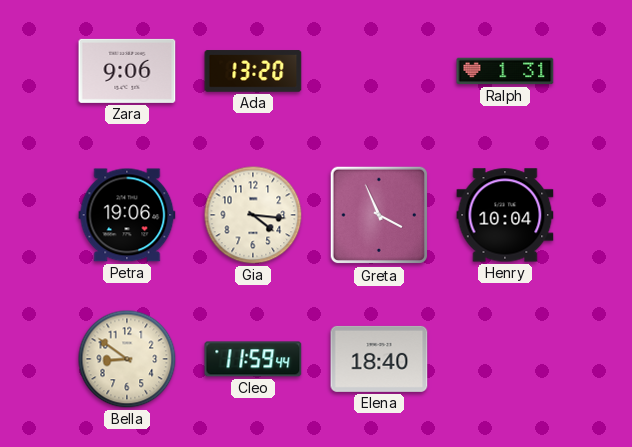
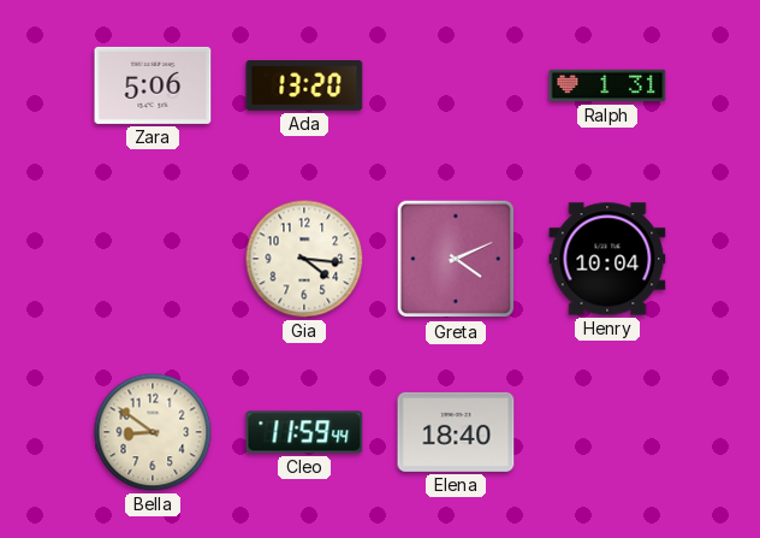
Zara: 9:06 -> 5:06
Petra: 19:06 -> none
Greta: 3:56 -> 4:11
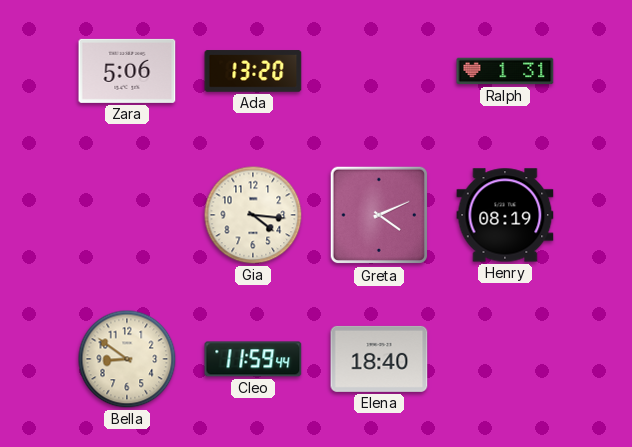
Henry: 10:04 -> 08:19
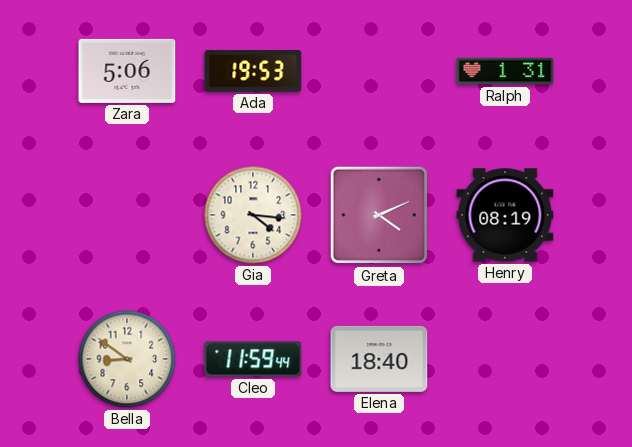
Ada: 13:20 -> 19:53
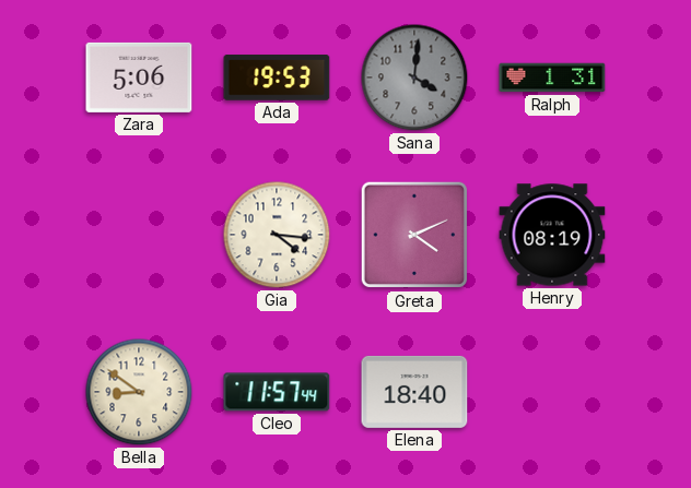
Sana: none -> 4:01
Cleo: 11:59 -> 11:57
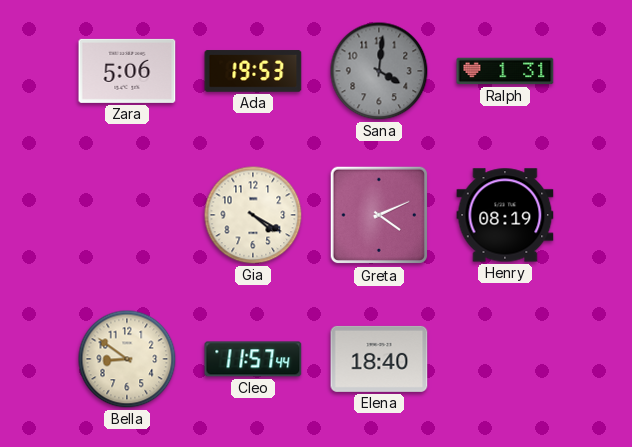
Gia: 4:16 -> 4:20
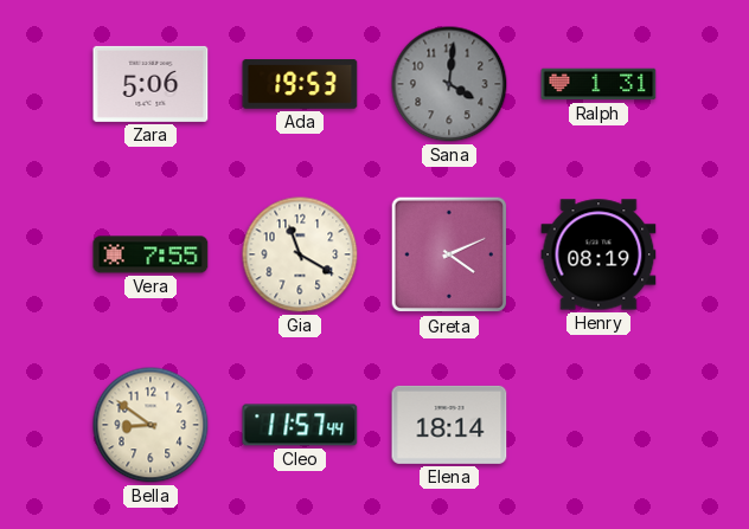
Vera: none -> 7:55
Gia: 4:20 -> 11:20
Elena: 18:40 -> 18:14
